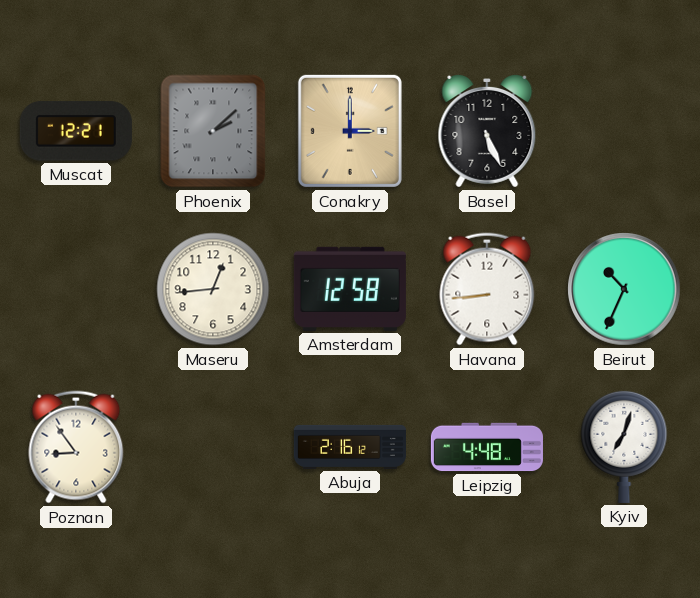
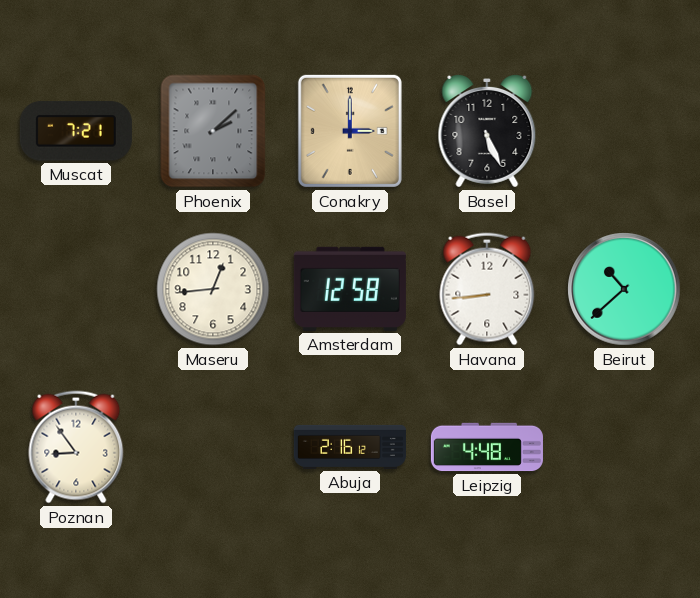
Muscat: 12:21 -> 7:21
Beirut: 10:34 -> 10:38
Kyiv: 7:03 -> none
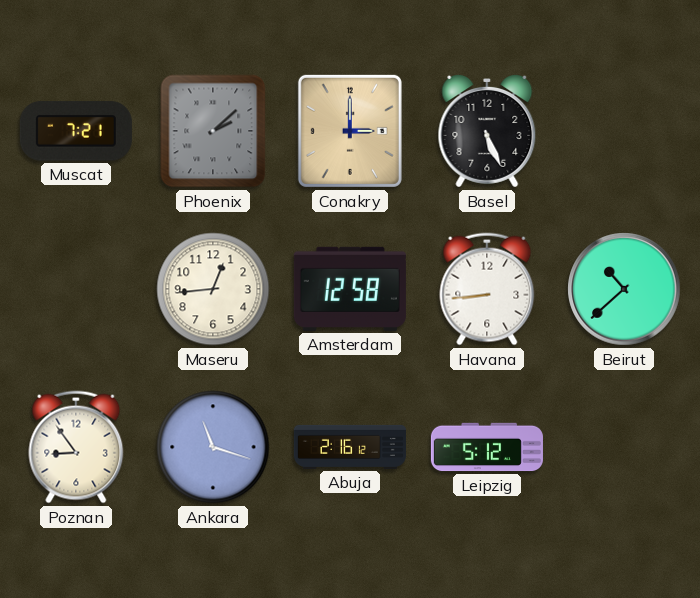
Ankara: none -> 11:18
Leipzig: 4:48 -> 5:12
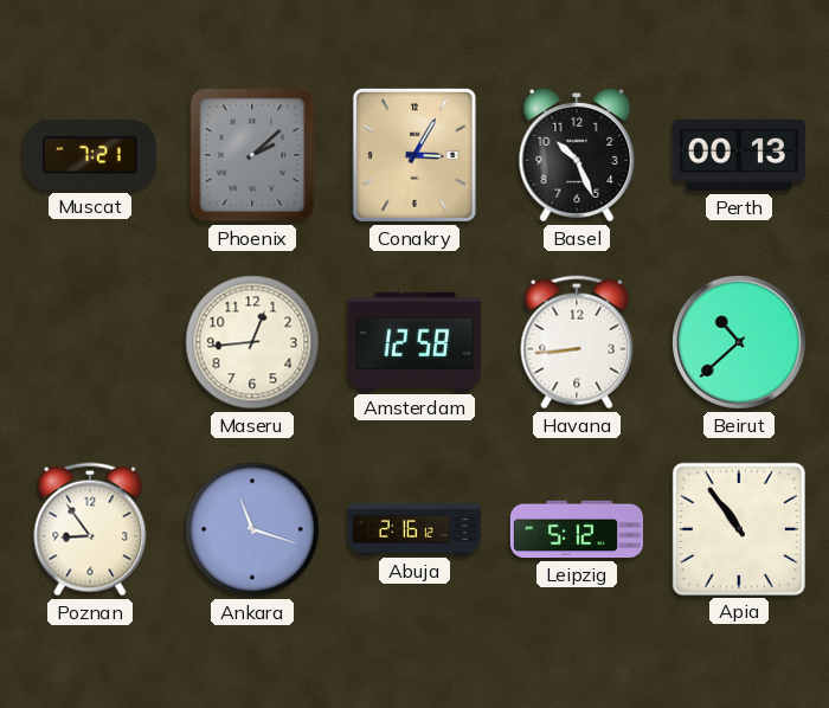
Conakry: 3:00 -> 3:05
Basel: 5:26 -> 10:26
Perth: none -> 00:13
Apia: none -> 10:54
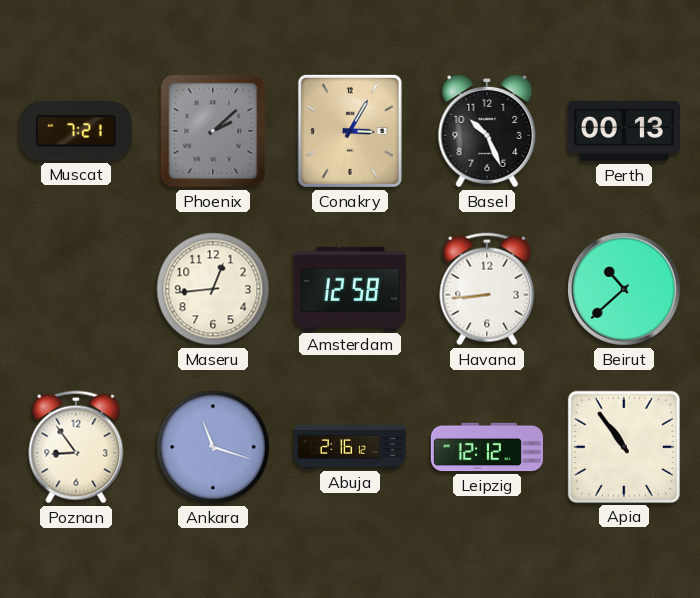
Leipzig: 5:12 -> 12:12
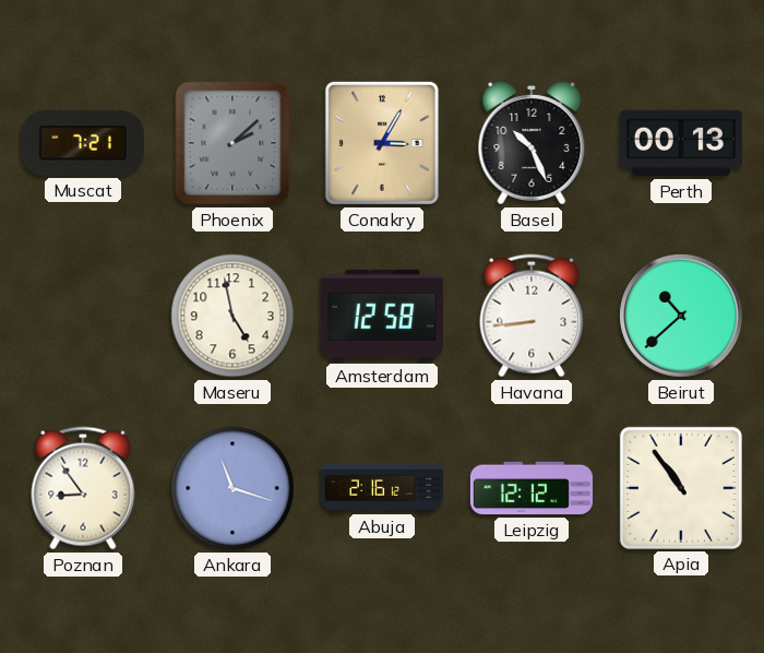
Maseru: 12:44 -> 4:58
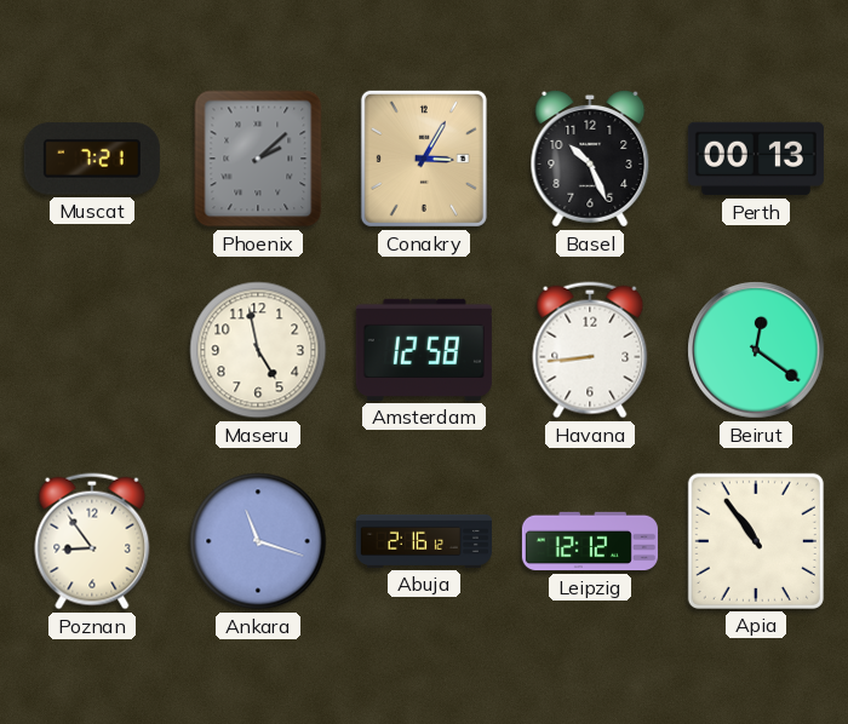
Beirut: 10:38 -> 12:21
